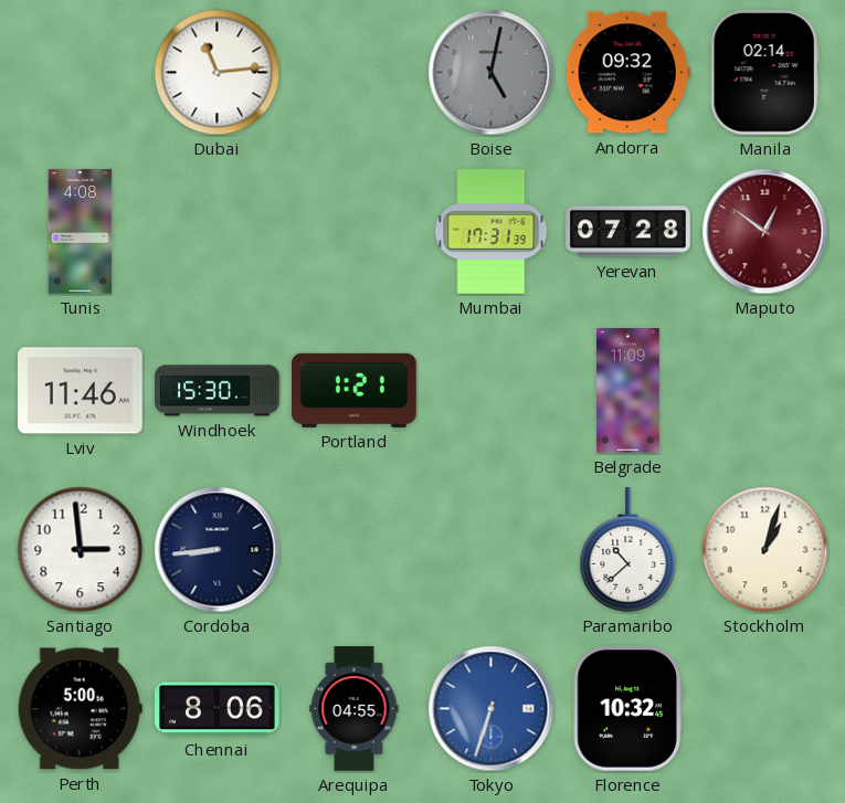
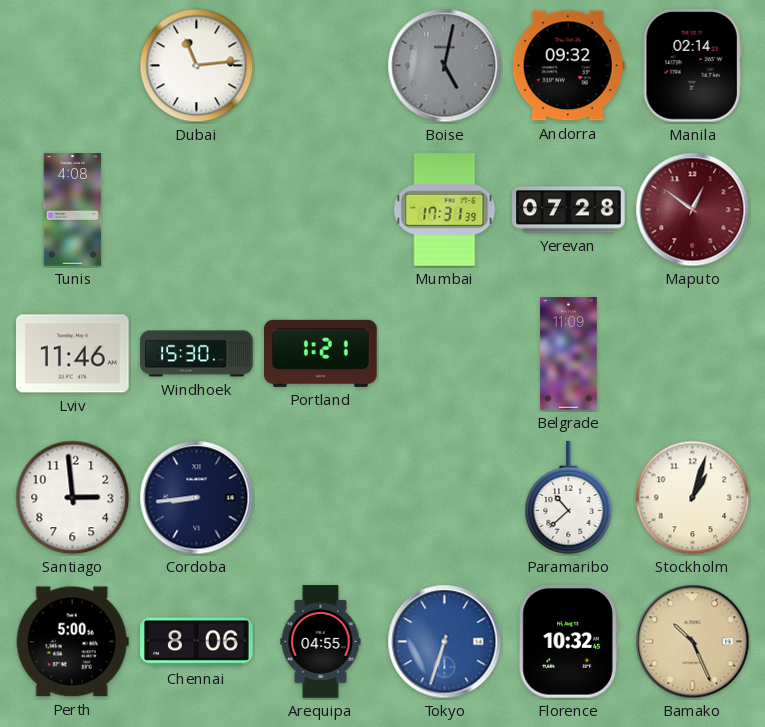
Bamako: none -> 10:26
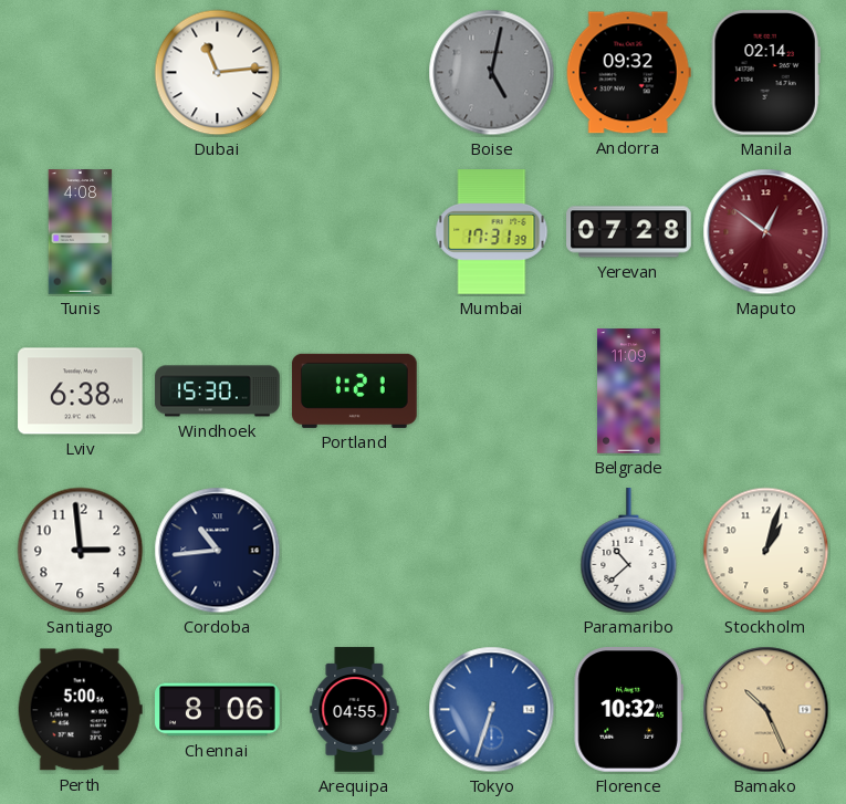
Lviv: 11:46 -> 6:38
Cordoba: 8:44 -> 10:44
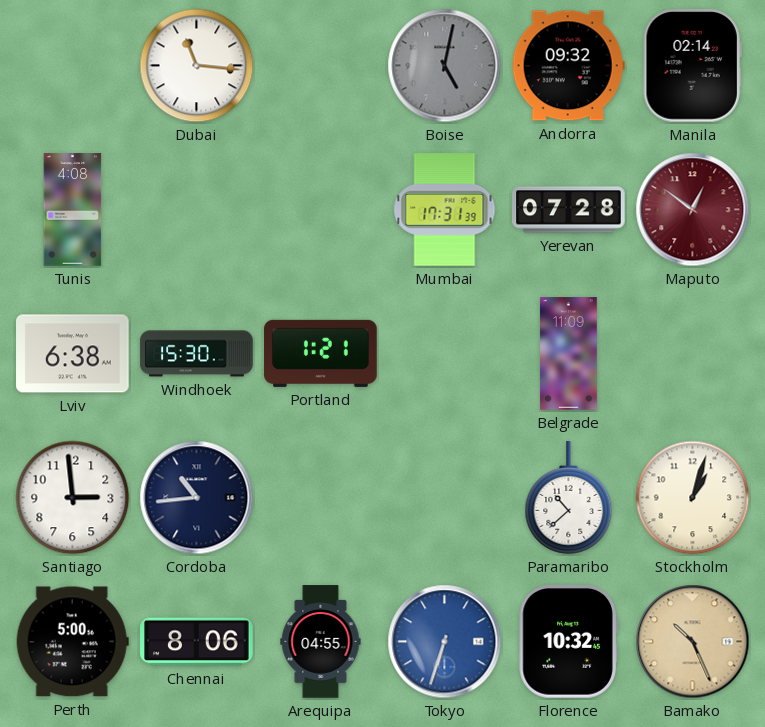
Dubai: 11:14 -> 11:16
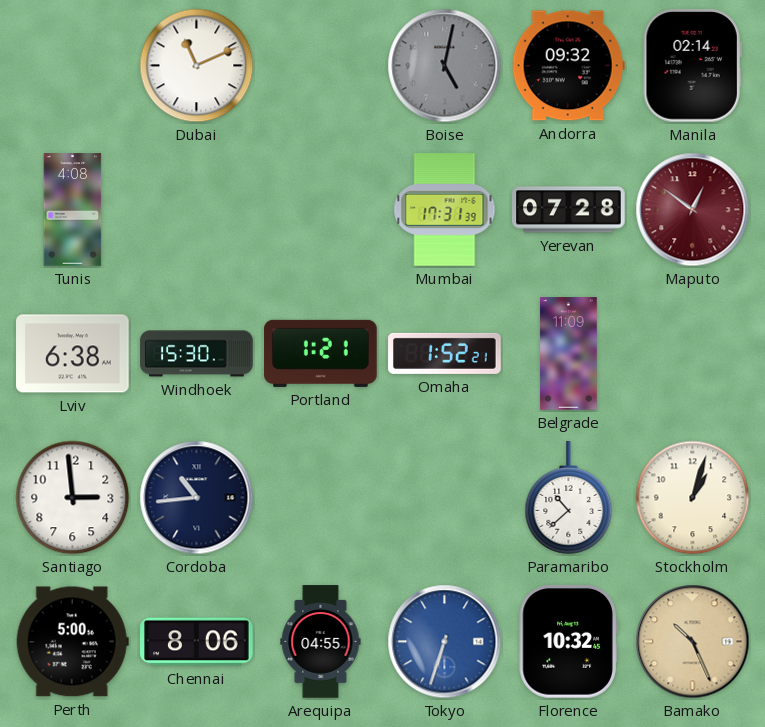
Dubai: 11:16 -> 11:11
Omaha: none -> 1:52
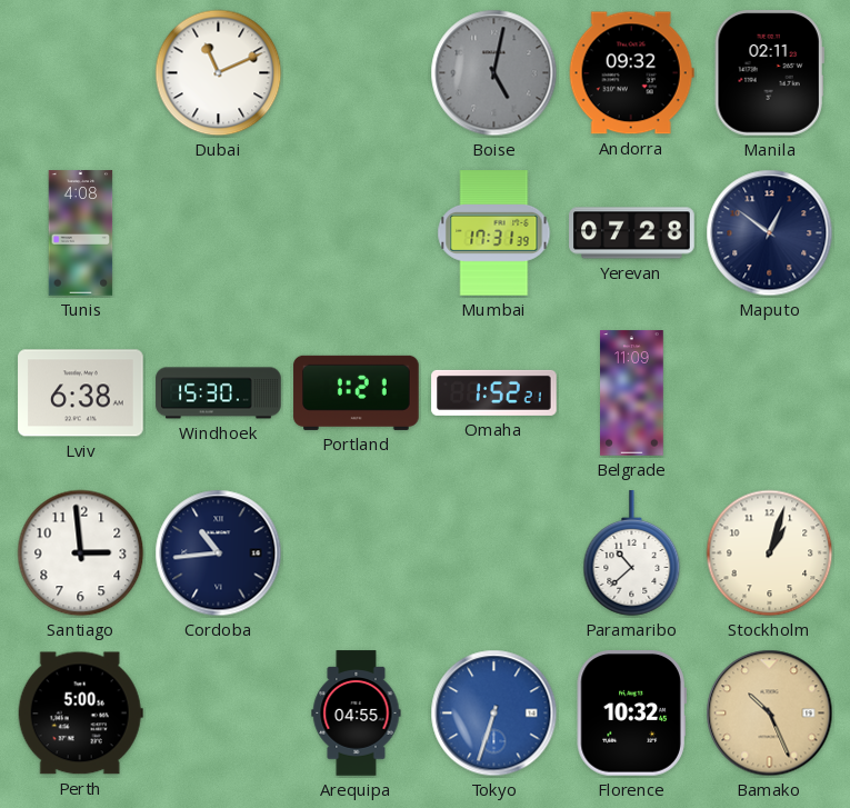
Manila: 02:14 -> 02:11
Maputo dial: burgundy -> navy
Chennai: 8:06 -> none
